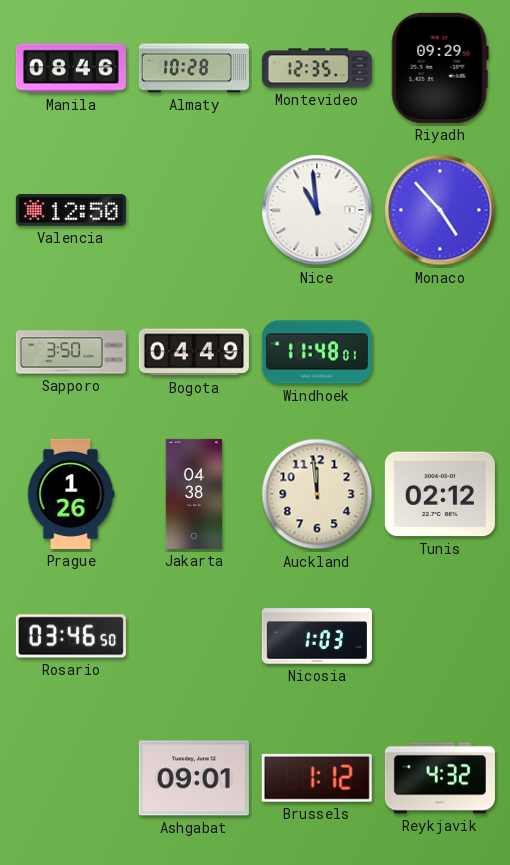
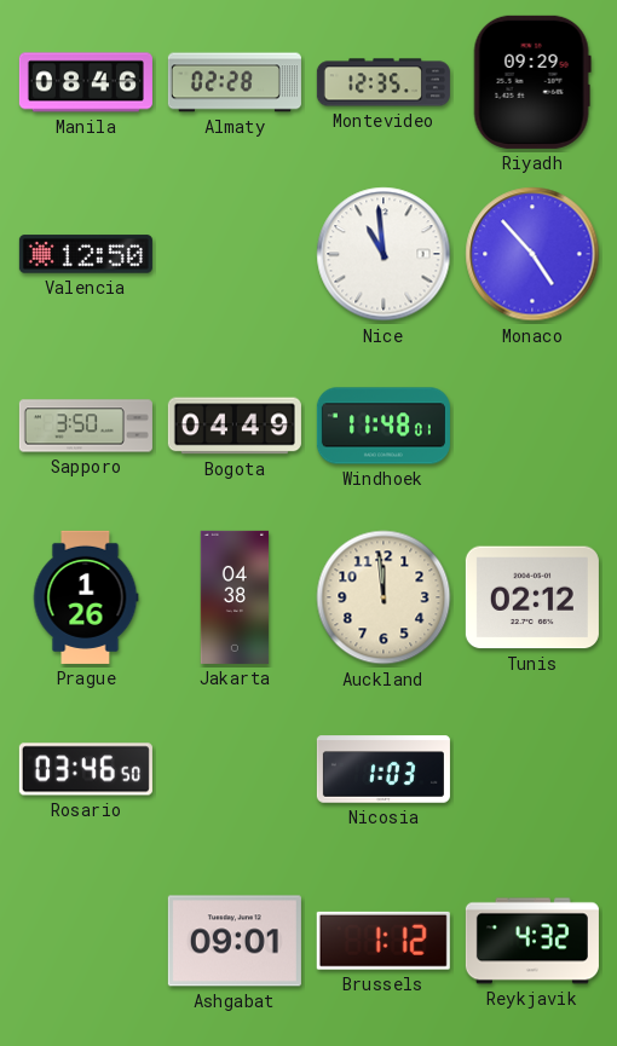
Almaty: 10:28 -> 02:28
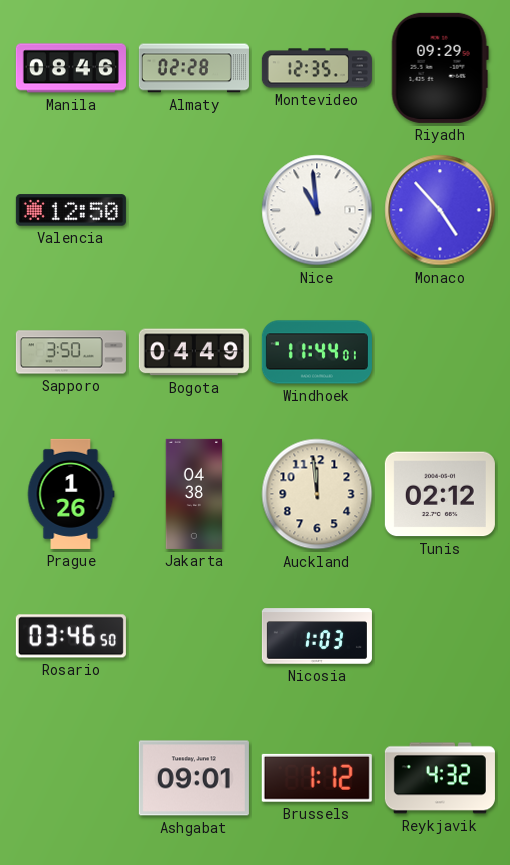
Windhoek: 11:48 -> 11:44
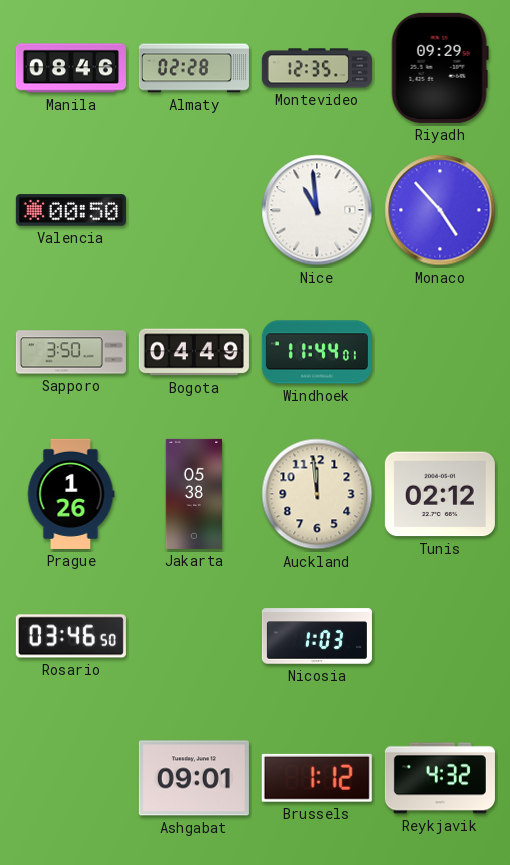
Valencia: 12:50 -> 00:50
Jakarta: 04:38 -> 05:38
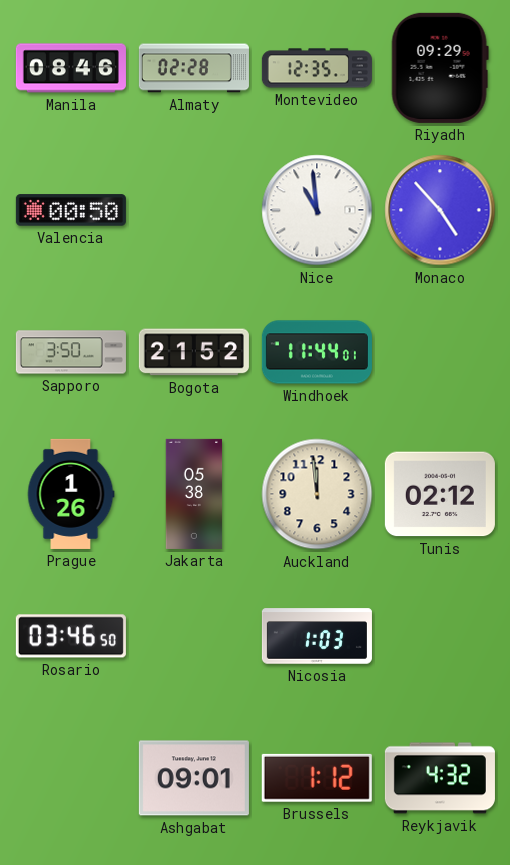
Bogota: 04:49 -> 21:52
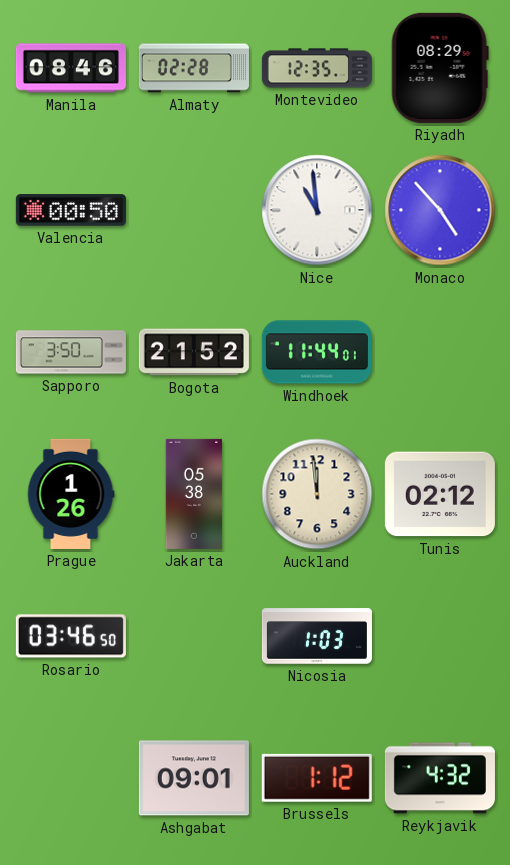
Riyadh: 09:29 -> 08:29
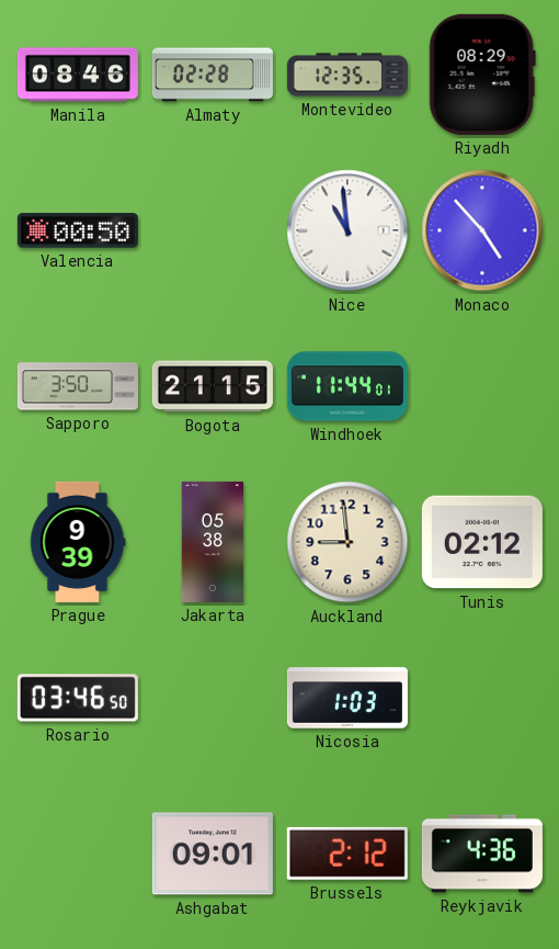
Bogota: 21:52 -> 21:15
Prague: 1:26 -> 9:39
Auckland: 11:59 -> 8:59
Brussels: 1:12 -> 2:12
Reykjavik: 4:32 -> 4:36
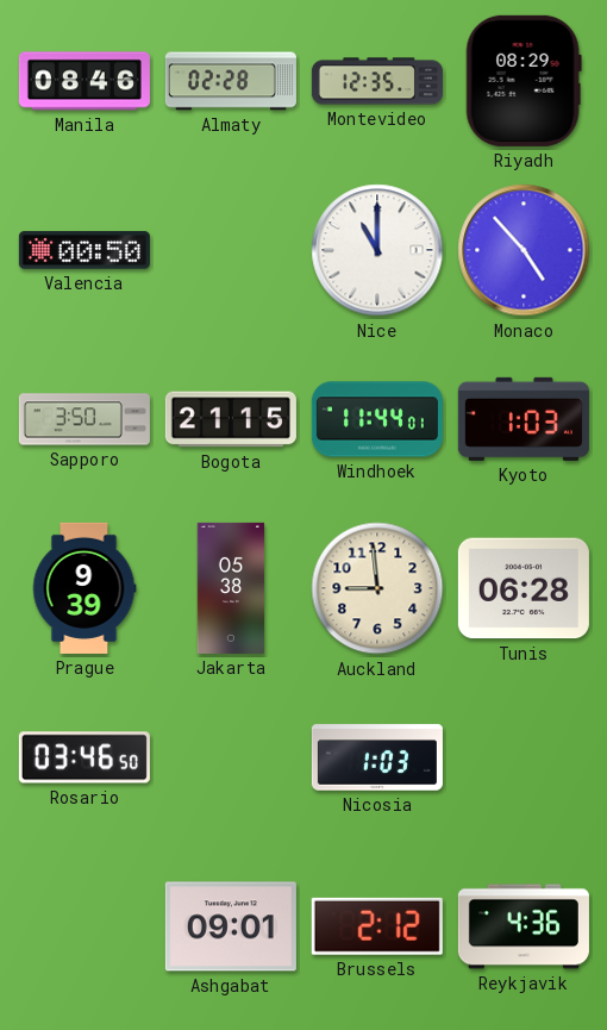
Nice: 10:59 -> 11:00
Kyoto: none -> 1:03
Tunis: 02:12 -> 06:28
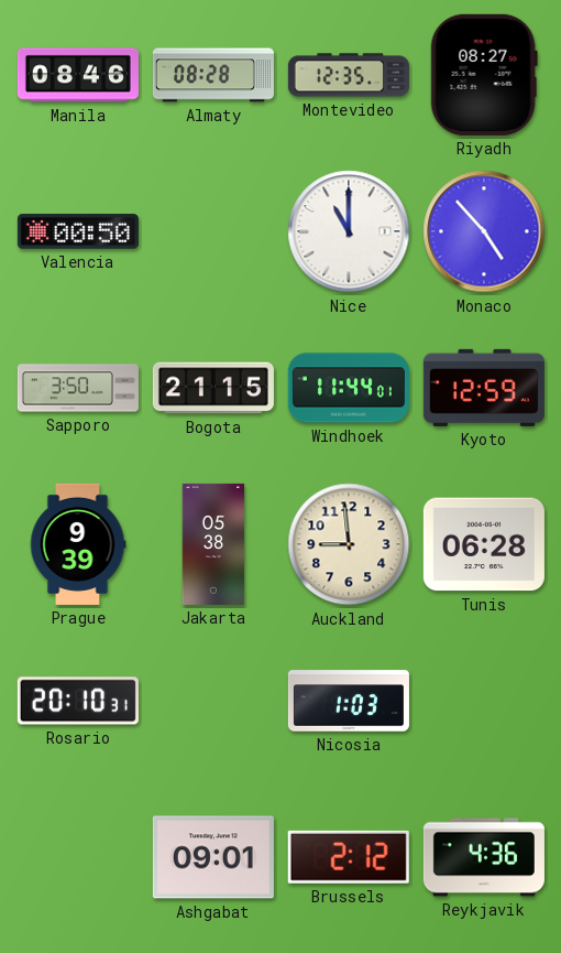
Almaty: 02:28 -> 08:28
Riyadh: 08:29 -> 08:27
Kyoto: 1:03 -> 12:59
Rosario: 03:46 -> 20:10
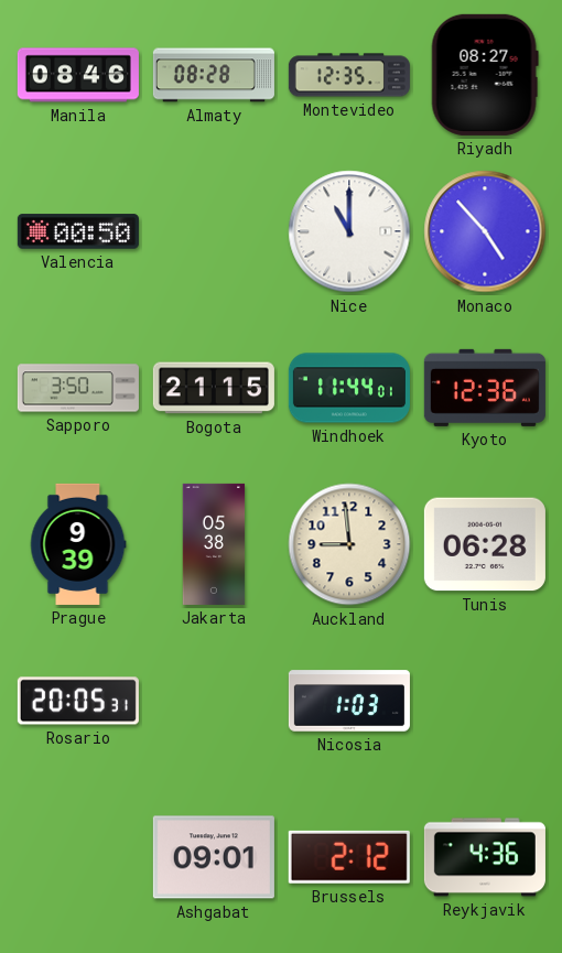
Kyoto: 12:59 -> 12:36
Rosario: 20:10 -> 20:05
